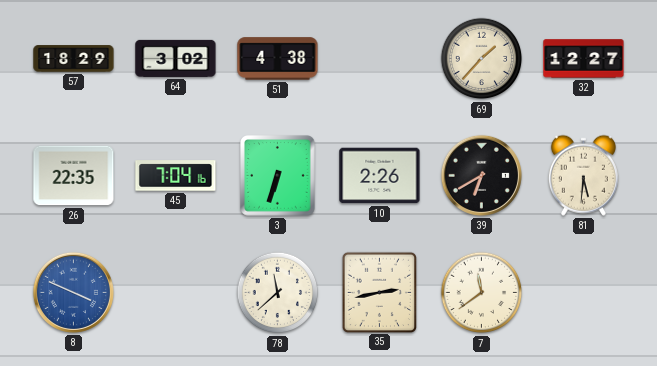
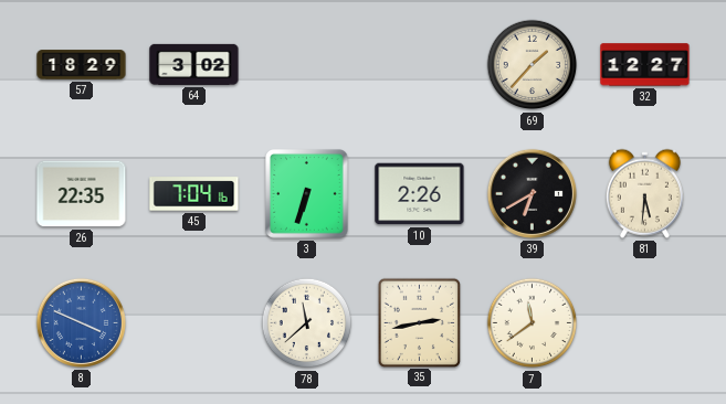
51: 4:38 -> none
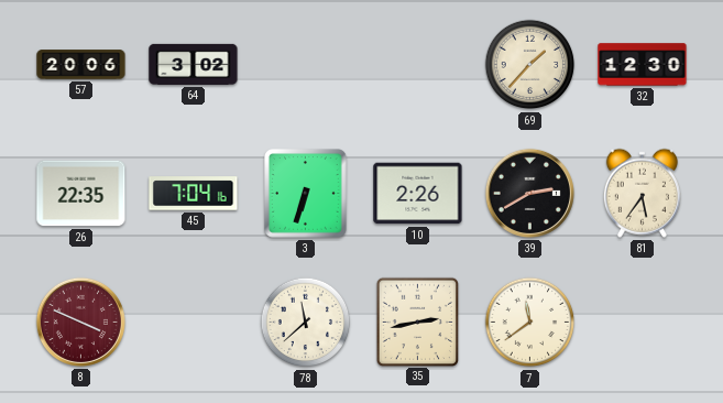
57: 18:29 -> 20:06
32: 12:27 -> 12:30
39: 6:40 -> 2:40
81: 5:31 -> 5:36
8 dial: blue -> burgundy
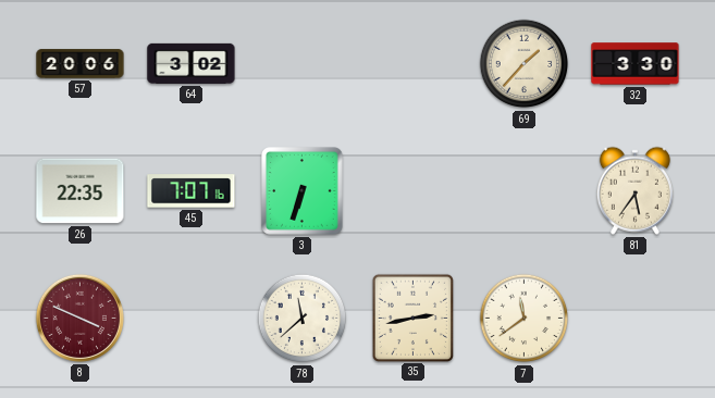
32: 12:30 -> 3:30
45: 7:04 -> 7:07
10: 2:26 -> none
39: 2:40 -> none
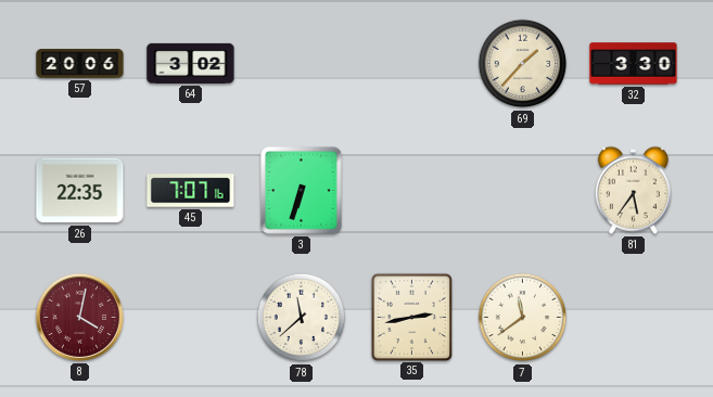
8: 3:49 -> 4:02
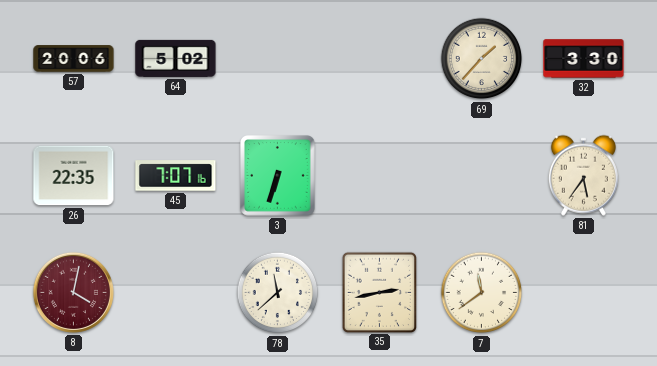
64: 3:02 -> 5:02
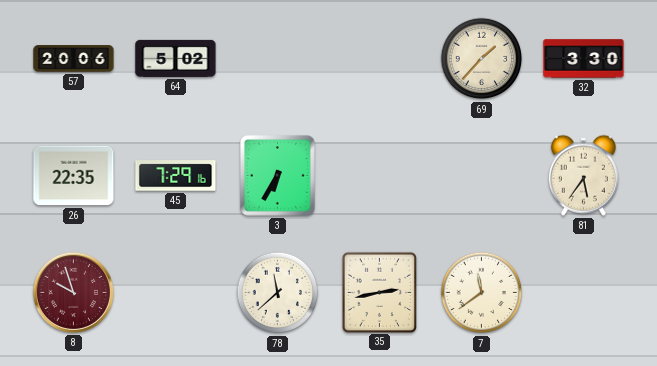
45: 7:07 -> 7:29
3: 6:33 -> 6:35
8: 4:02 -> 9:57
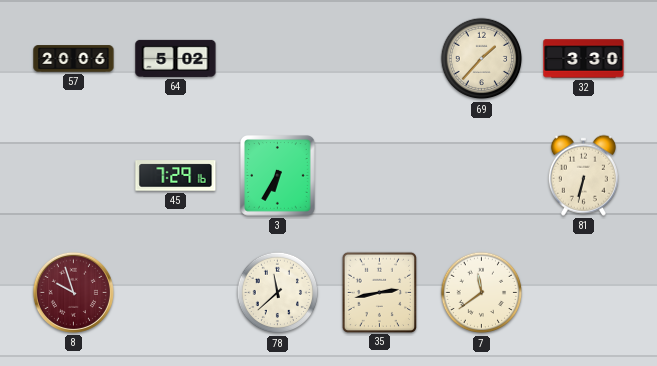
26: 22:35 -> none
81: 5:36 -> 6:32
